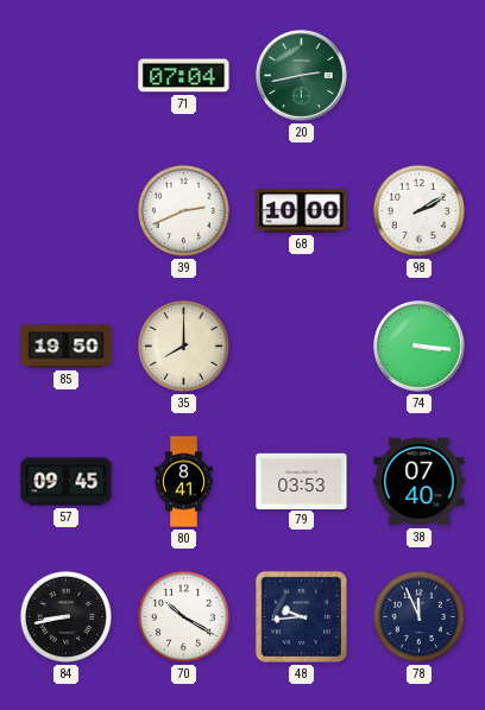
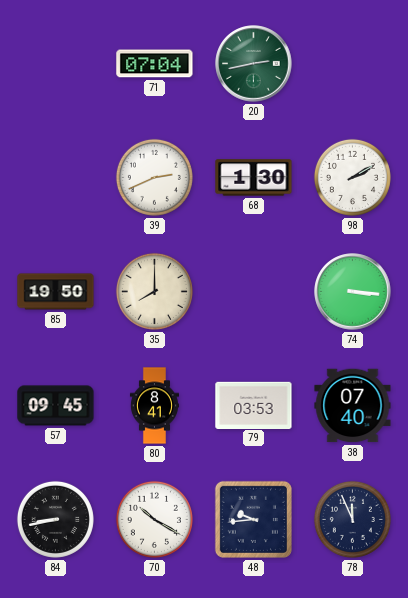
68: 10:00 -> 1:30
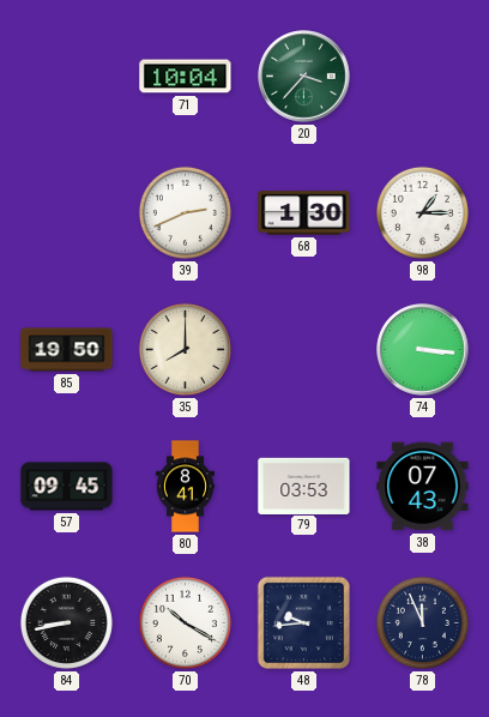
71: 07:04 -> 10:04
20: 2:43 -> 3:37
98: 2:10 -> 1:15
38: 07:40 -> 07:43
